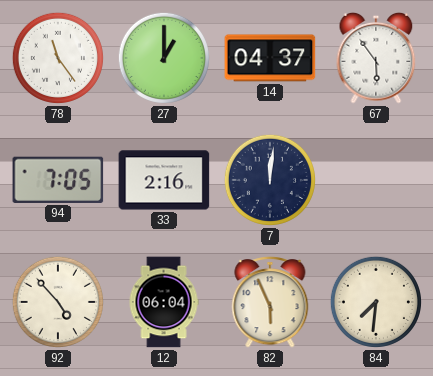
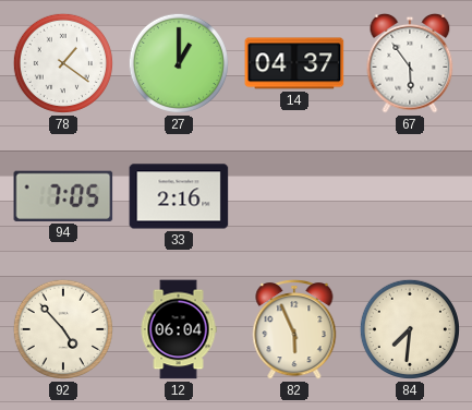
78: 11:24 -> 1:21
7: 12:01 -> none
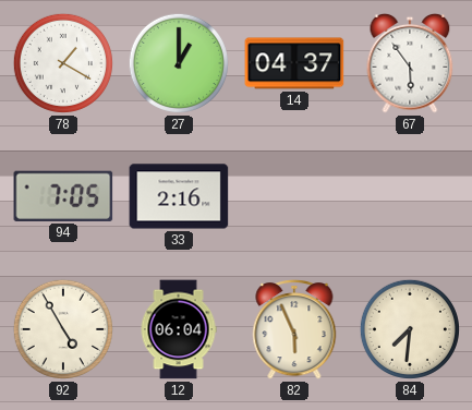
78: 1:21 -> 1:20
92: 4:53 -> 4:55
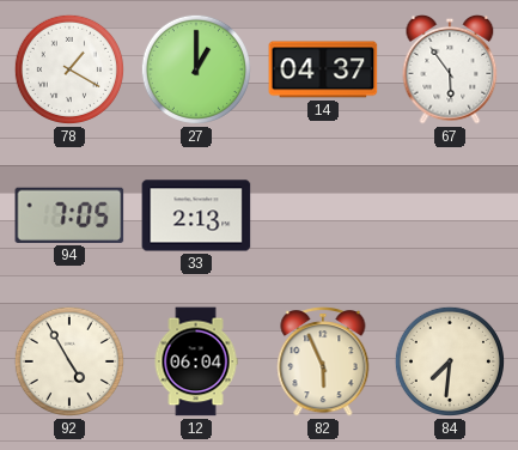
33: 2:16 -> 2:13
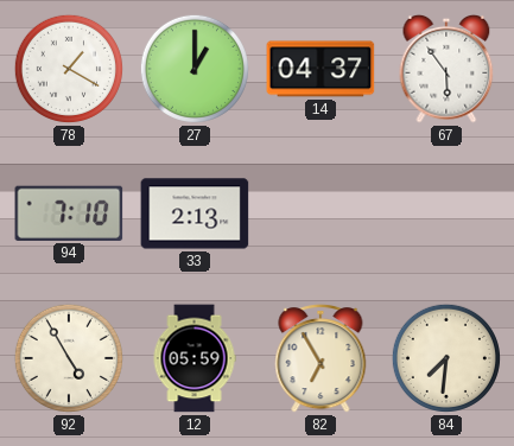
94: 7:05 -> 7:10
12: 06:04 -> 05:59
82: 5:56 -> 6:55
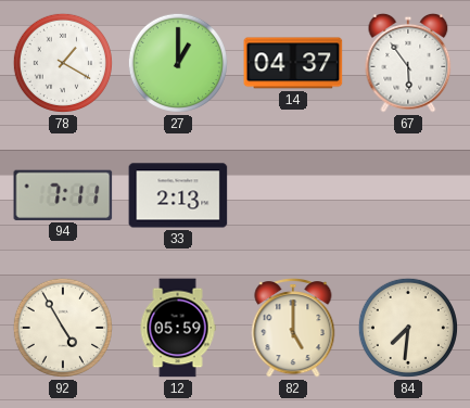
94: 7:10 -> 7:11
82: 6:55 -> 5:00
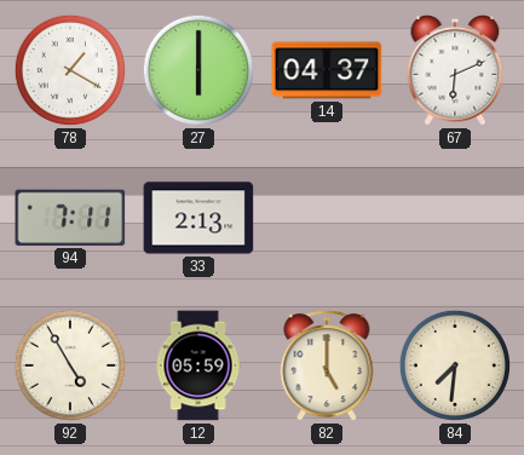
27: 1:00 -> 6:00
67: 5:54 -> 6:11
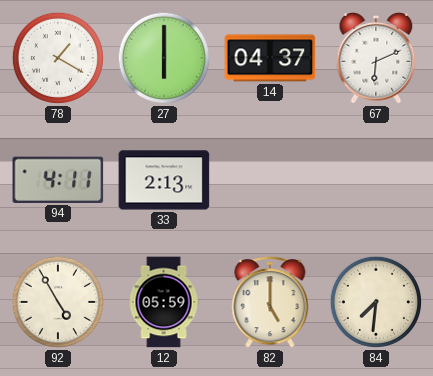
94: 7:11 -> 4:11
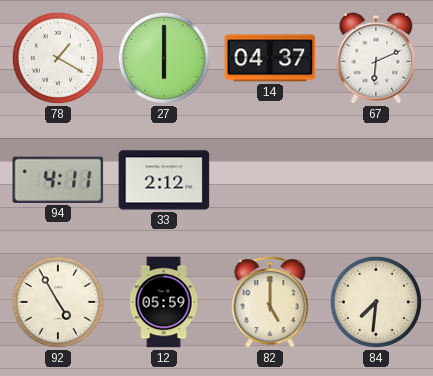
33: 2:13 -> 2:12
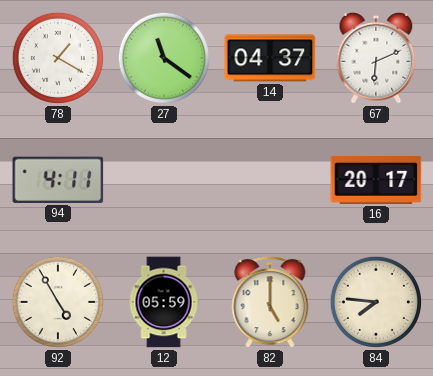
27: 6:00 -> 11:21
33: 2:12 -> none
16: none -> 20:17
84: 7:31 -> 7:46
